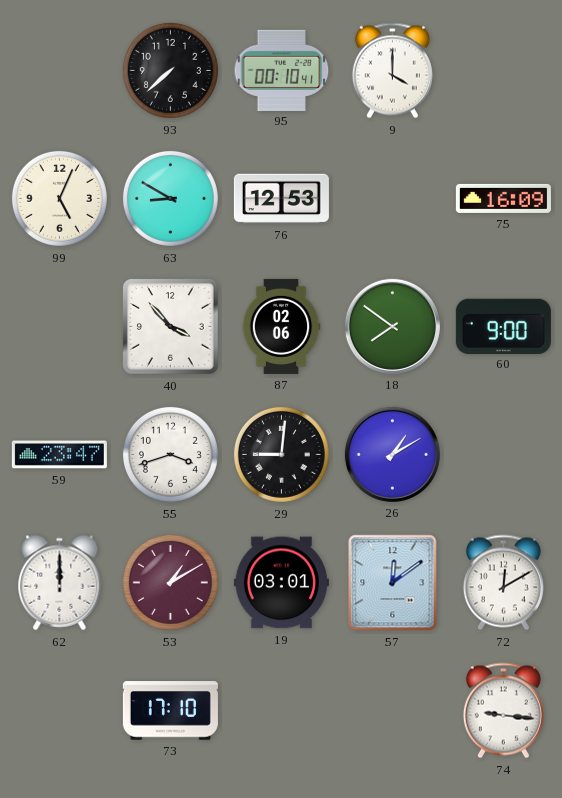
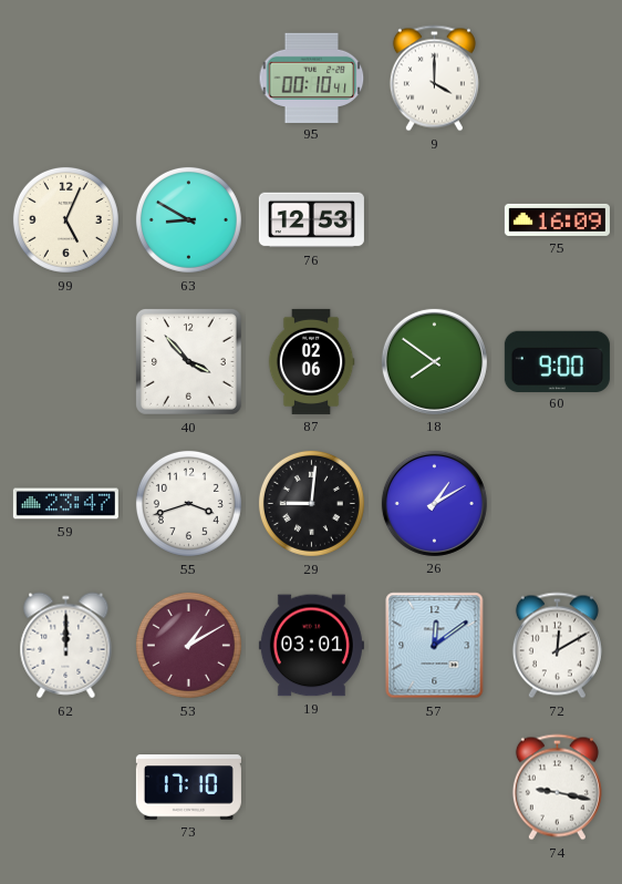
93: 7:38 -> none
74: 9:16 -> 9:17
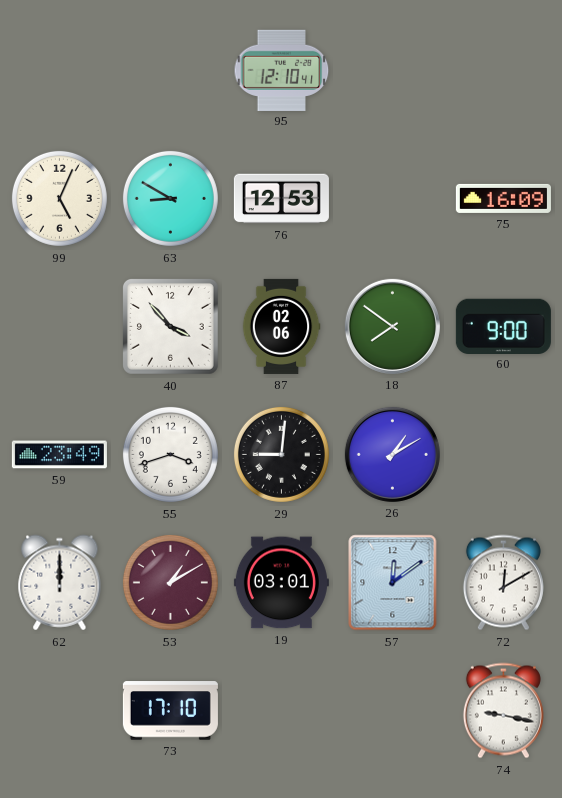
95: 00:10 -> 12:10
9: 4:00 -> none
59: 23:47 -> 23:49
